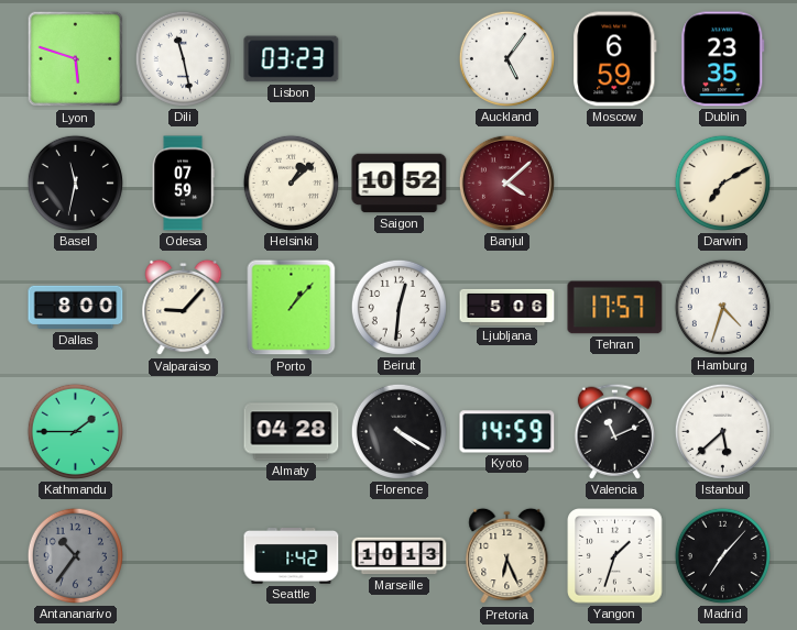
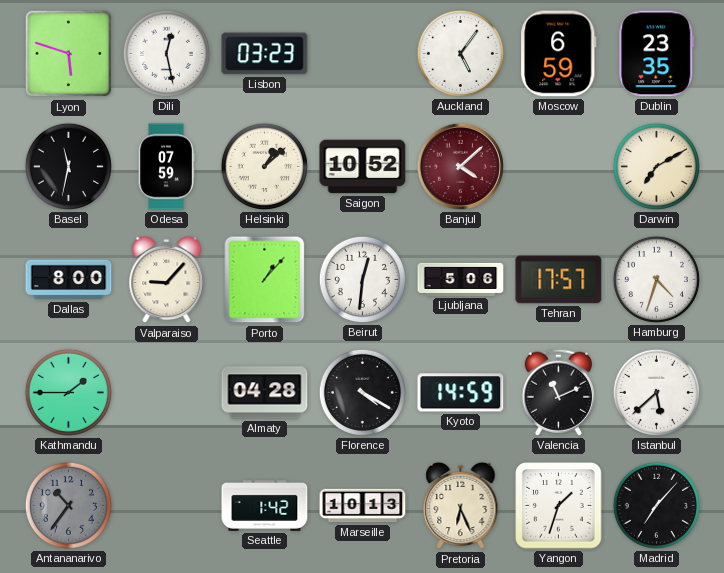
Dili: 11:28 -> 12:28
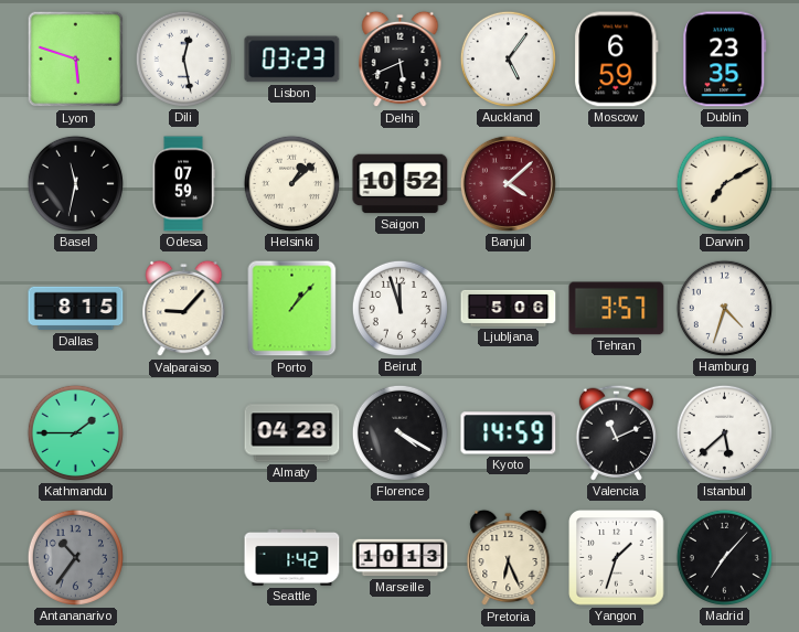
Delhi: none -> 5:41
Dallas: 8:00 -> 8:15
Beirut: 12:31 -> 11:57
Tehran: 17:57 -> 3:57
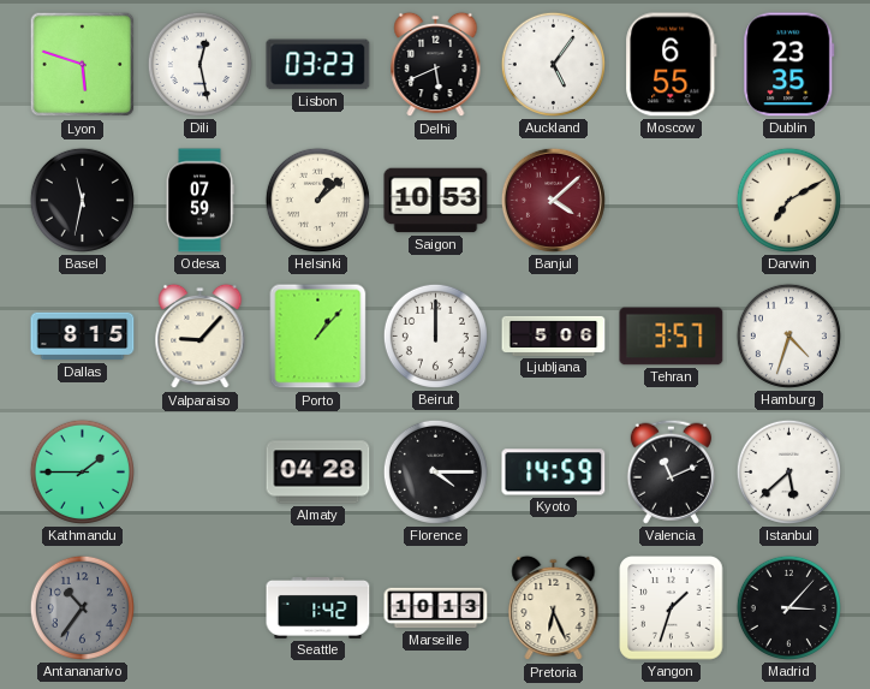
Moscow: 6:59 -> 6:55
Saigon: 10:52 -> 10:53
Beirut: 11:57 -> 12:00
Florence: 4:20 -> 4:15
Madrid: 7:07 -> 3:07
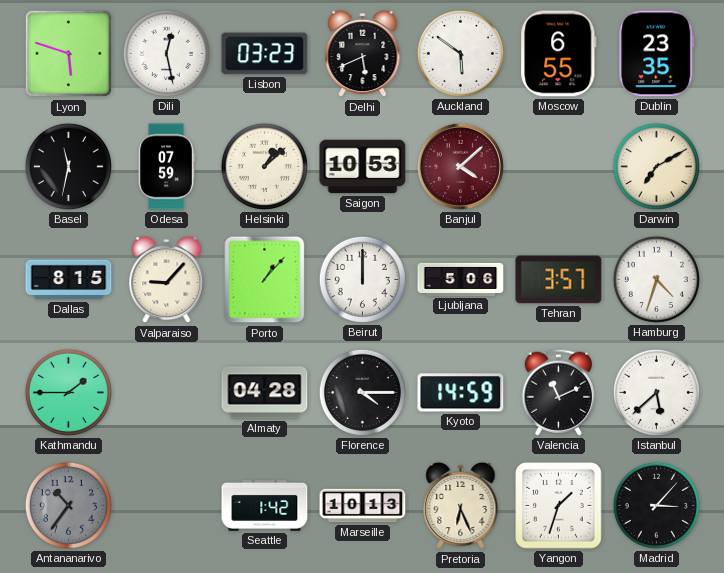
Auckland: 5:06 -> 5:51
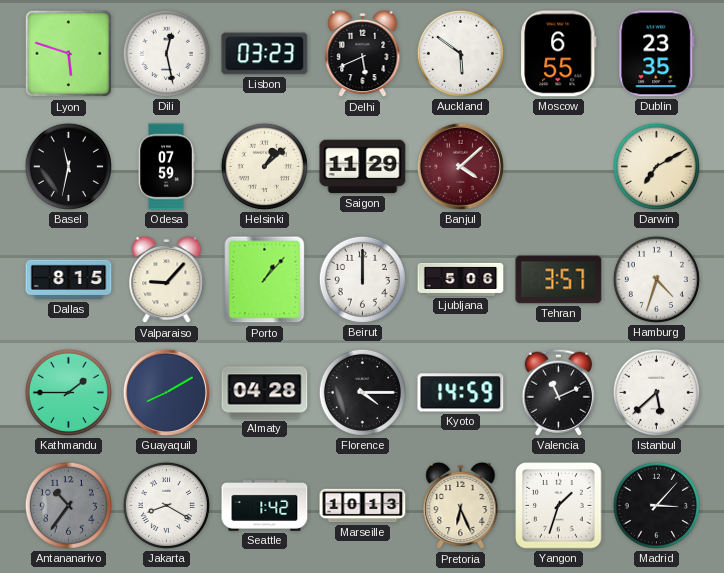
Saigon: 10:53 -> 11:29
Guayaquil: none -> 8:10
Jakarta: none -> 8:20
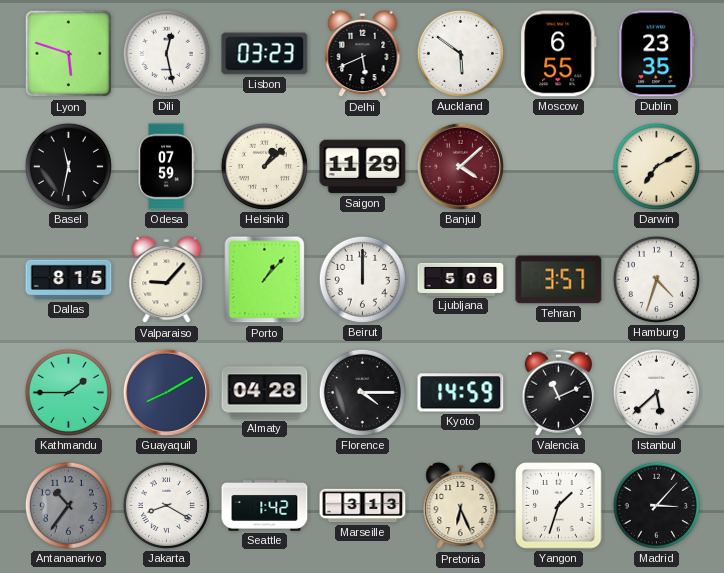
Marseille: 10:13 -> 3:13
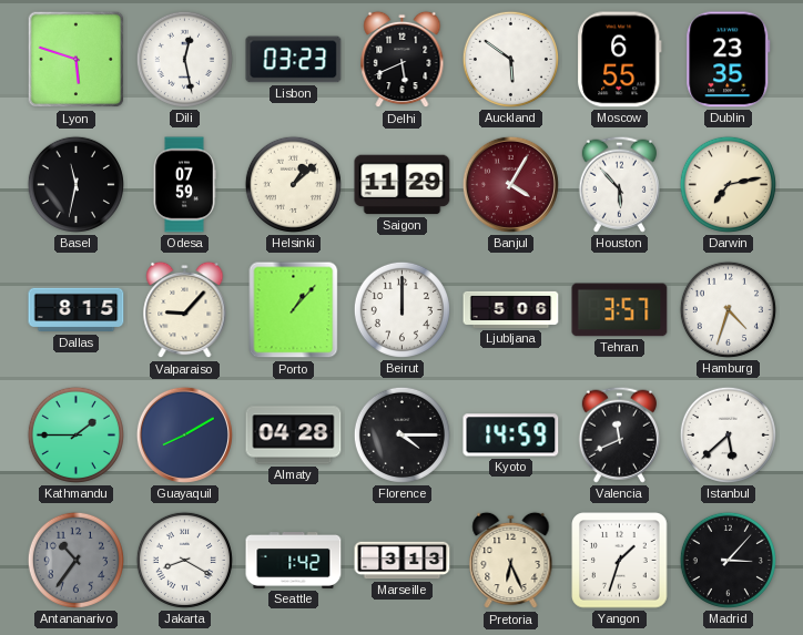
Banjul: 4:08 -> 4:05
Houston: none -> 5:53
Darwin: 7:10 -> 7:13
Valencia: 11:11 -> 11:41
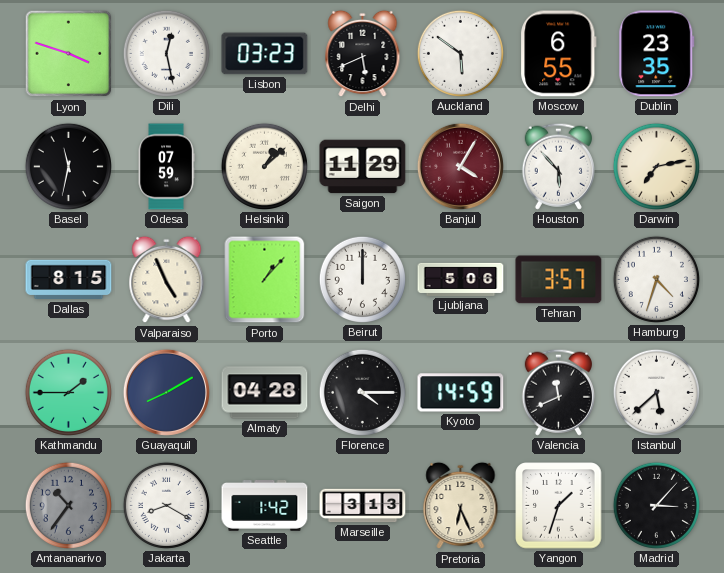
Lyon: 5:48 -> 3:48
Valparaiso: 9:07 -> 4:56
